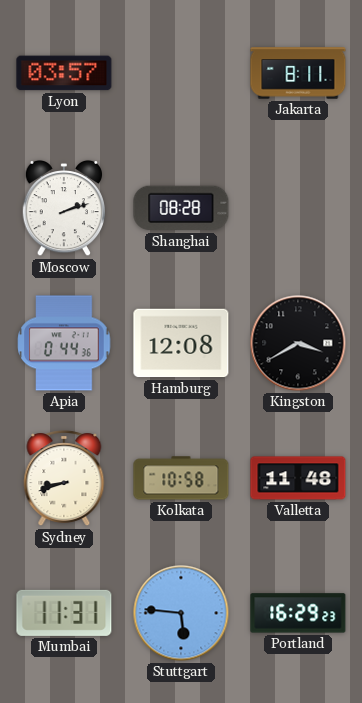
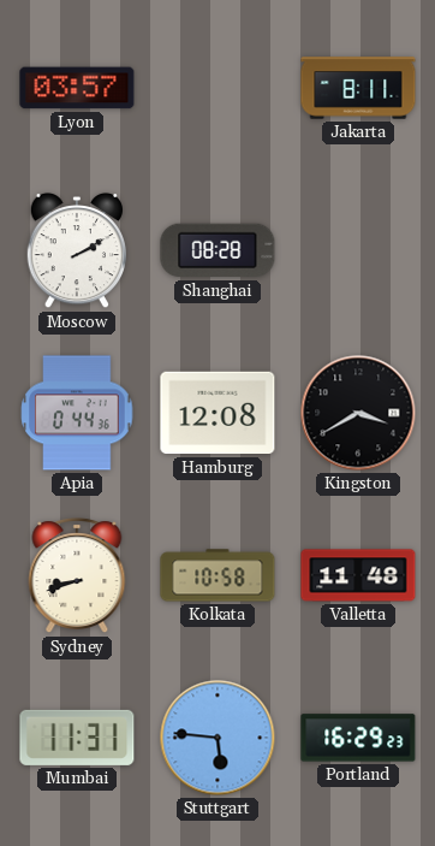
Moscow: 2:12 -> 2:10
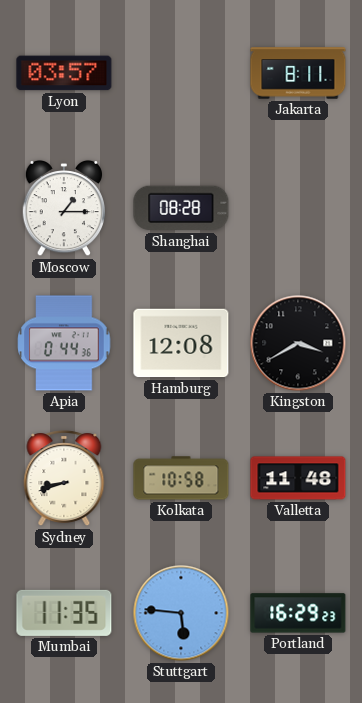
Moscow: 2:10 -> 1:15
Mumbai: 11:31 -> 11:35
